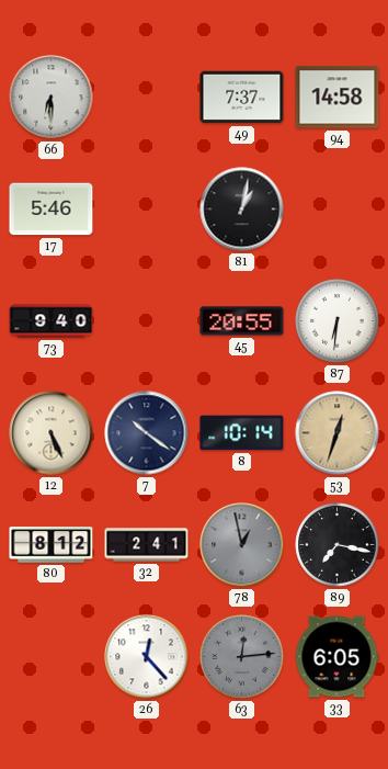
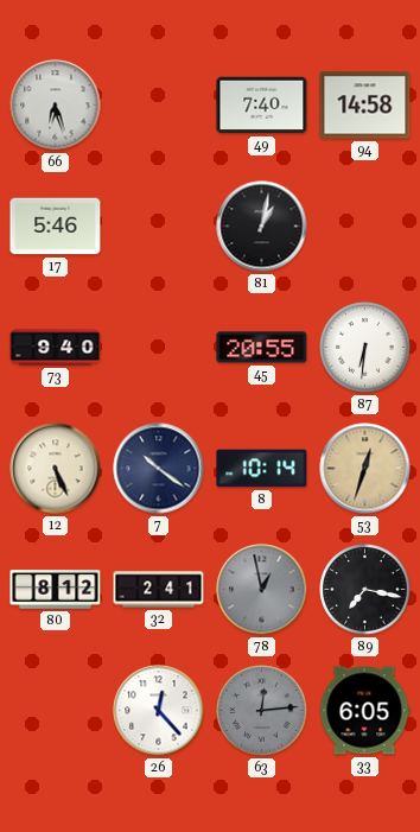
66: 6:30 -> 6:27
49: 7:37 -> 7:40
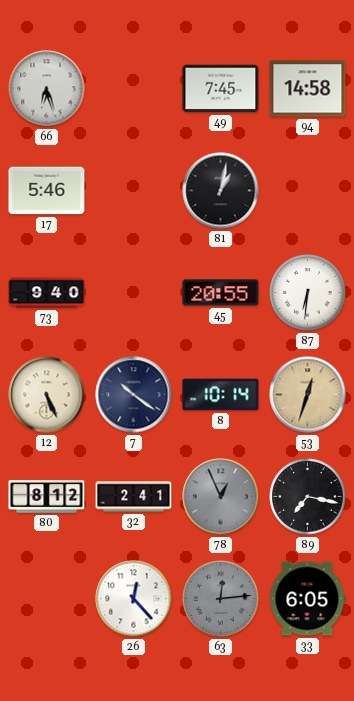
49: 7:40 -> 7:45
78: 12:58 -> 12:56
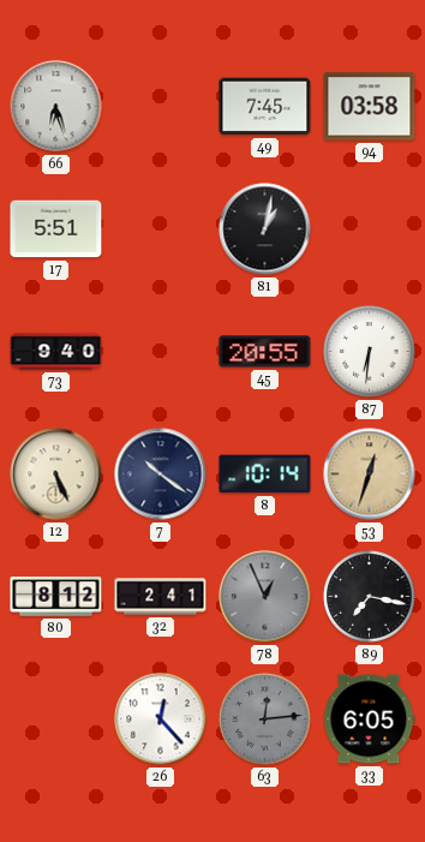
94: 14:58 -> 03:58
17: 5:46 -> 5:51
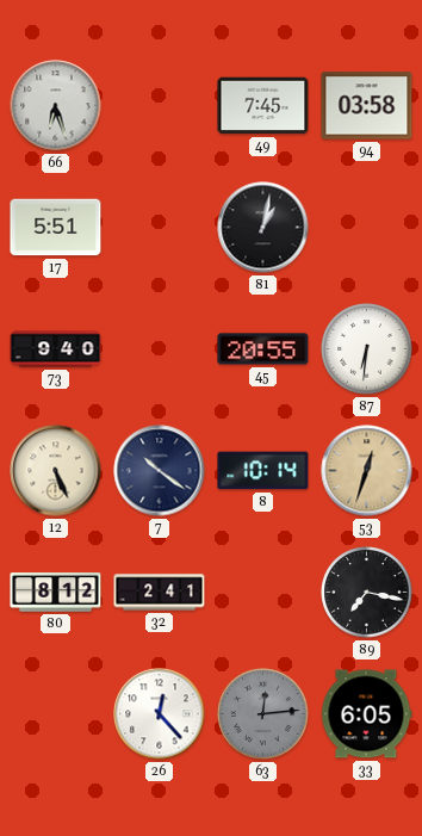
78: 12:56 -> none
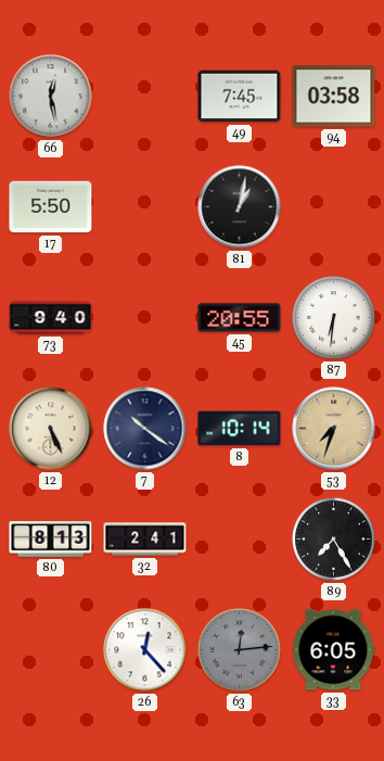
66: 6:27 -> 12:28
17: 5:51 -> 5:50
53: 12:33 -> 7:33
80: 8:12 -> 8:13
89: 7:17 -> 7:25
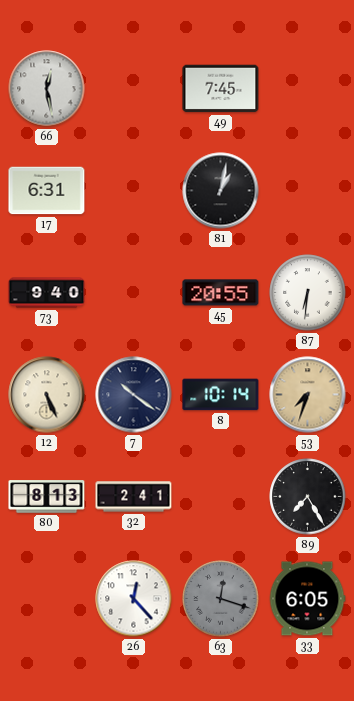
94: 03:58 -> none
17: 5:50 -> 6:31
63: 12:14 -> 12:18
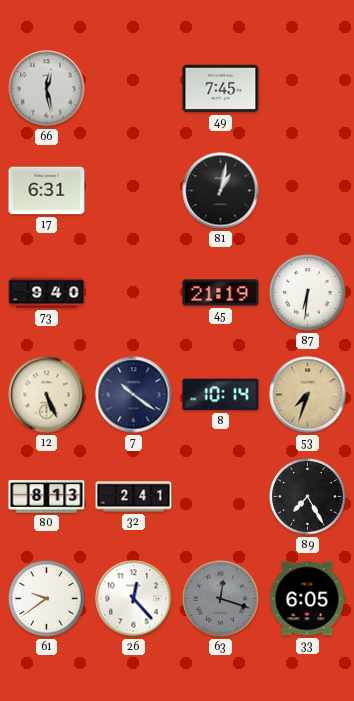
45: 20:55 -> 21:19
61: none -> 9:39
